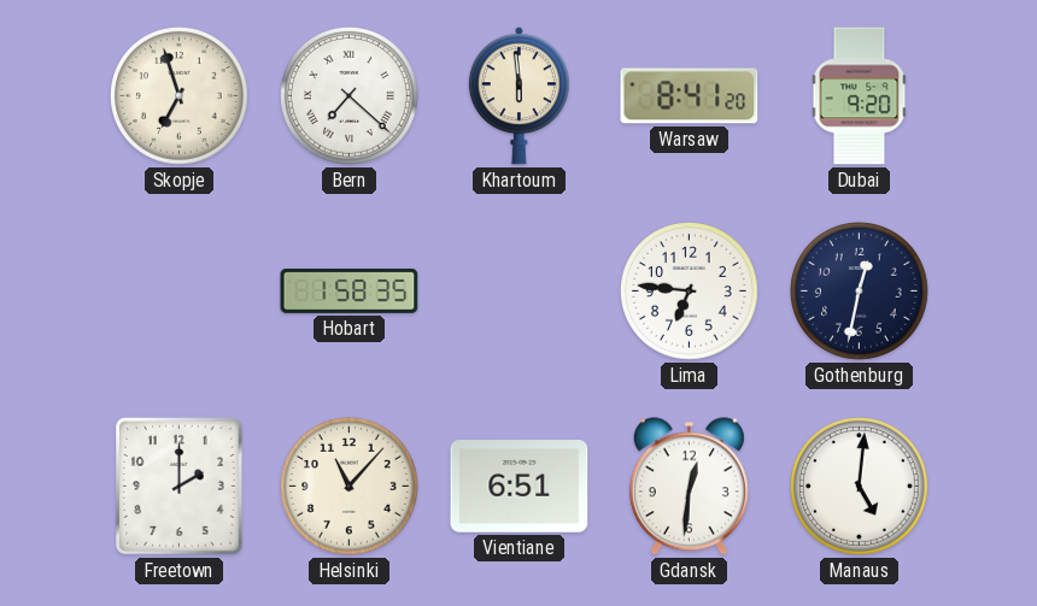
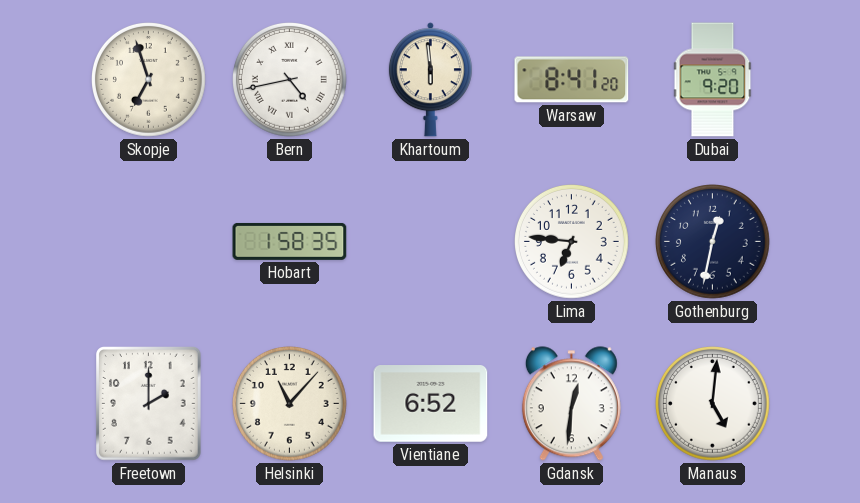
Bern: 7:22 -> 4:43
Vientiane: 6:51 -> 6:52
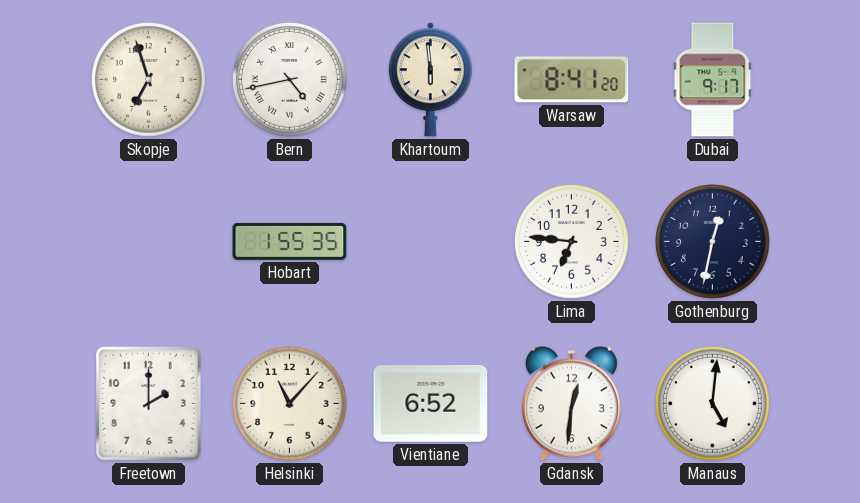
Dubai: 9:20 -> 9:17
Hobart: 1:58 -> 1:55
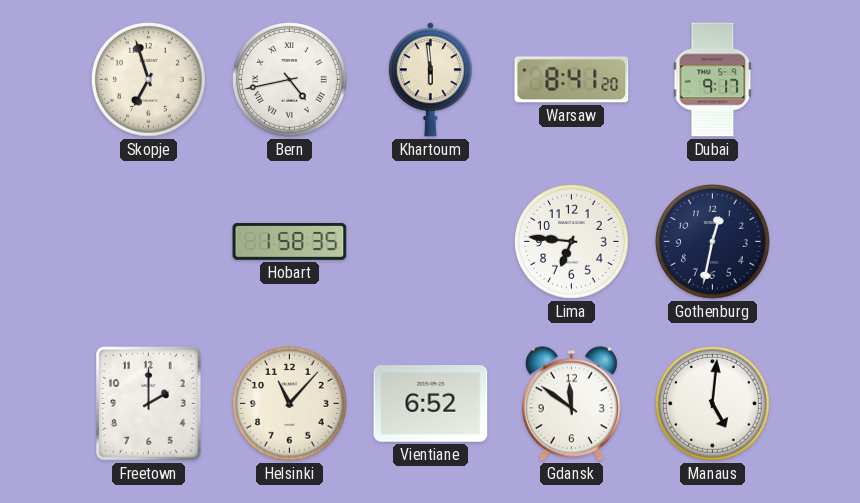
Hobart: 1:55 -> 1:58
Gdansk: 12:31 -> 11:51
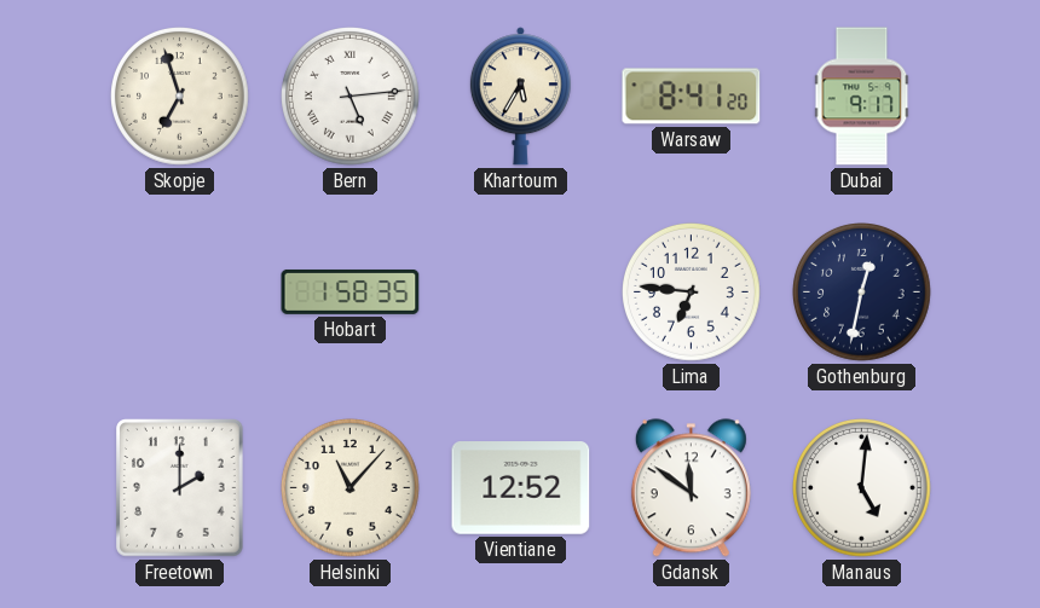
Bern: 4:43 -> 5:14
Khartoum: 5:59 -> 5:35
Vientiane: 6:52 -> 12:52
